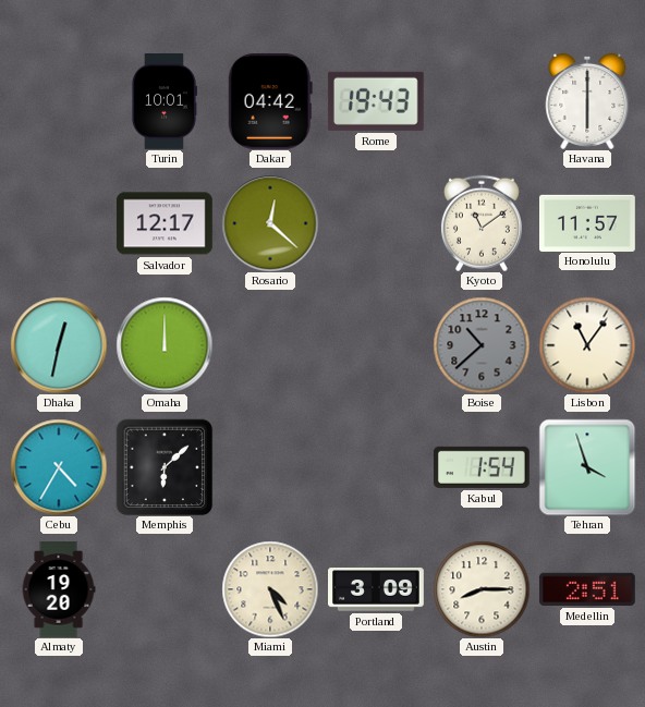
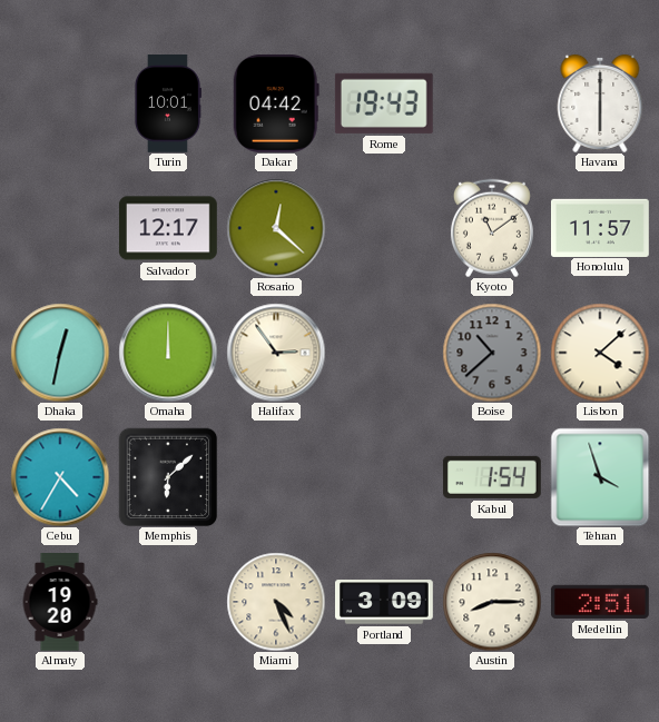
Halifax: none -> 2:54
Lisbon: 11:06 -> 4:08
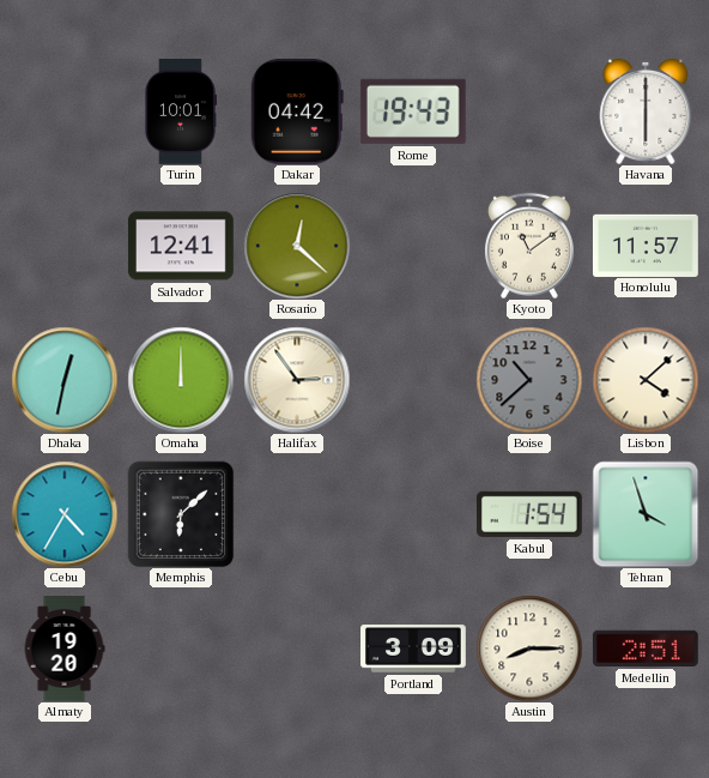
Salvador: 12:17 -> 12:41
Miami: 4:26 -> none
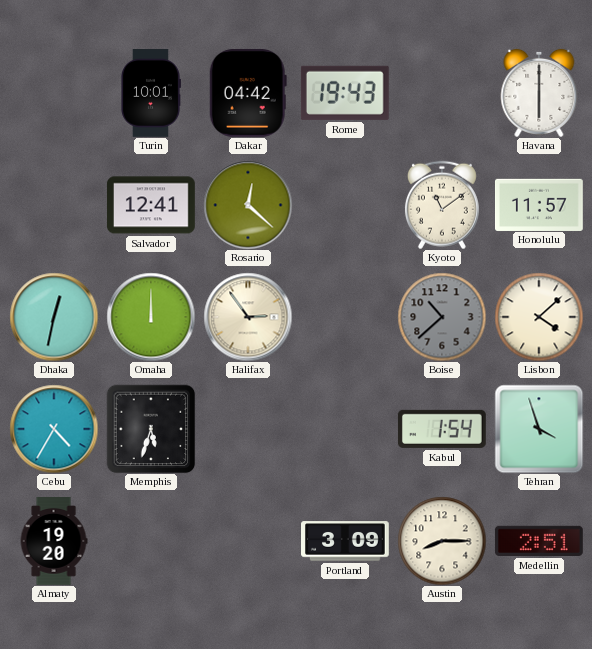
Memphis: 6:08 -> 5:33
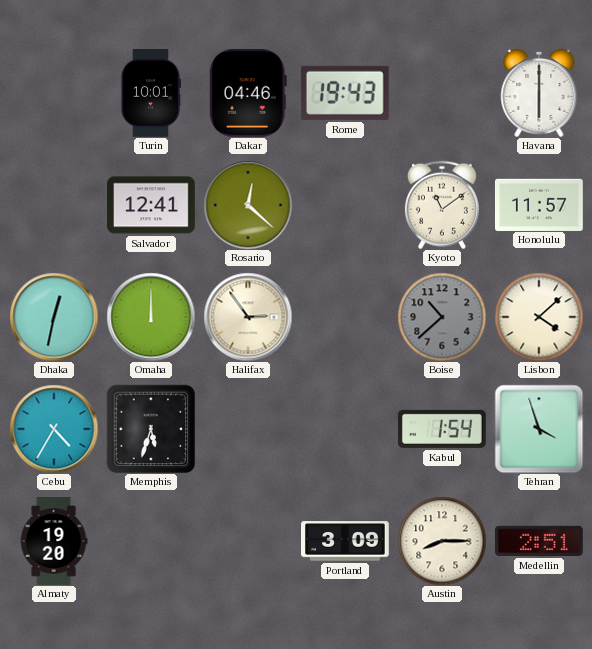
Dakar: 04:42 -> 04:46
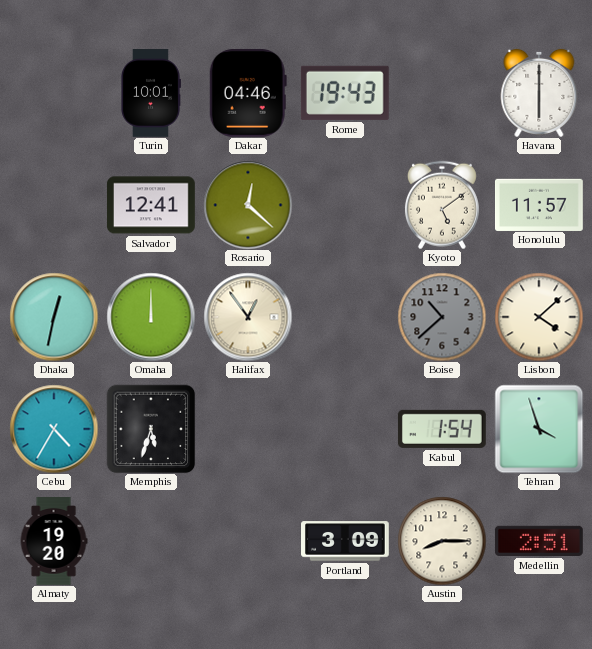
Kyoto: 11:09 -> 5:09
Halifax: 2:54 -> 12:54
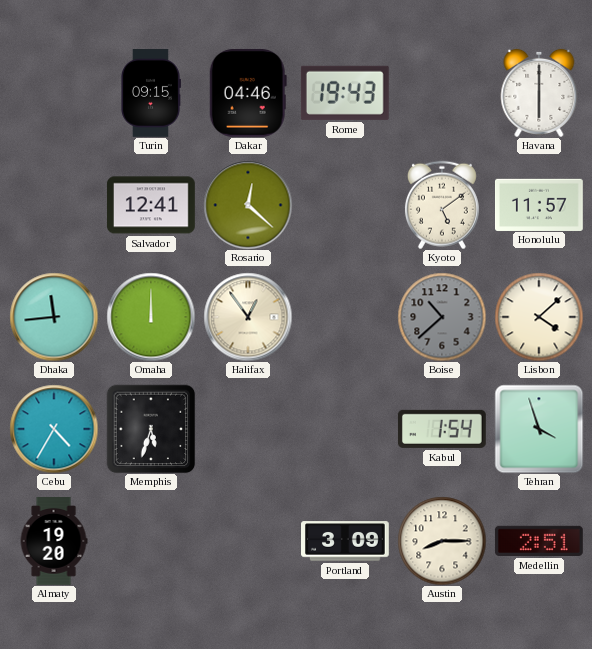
Turin: 10:01 -> 09:15
Dhaka: 12:32 -> 11:44
